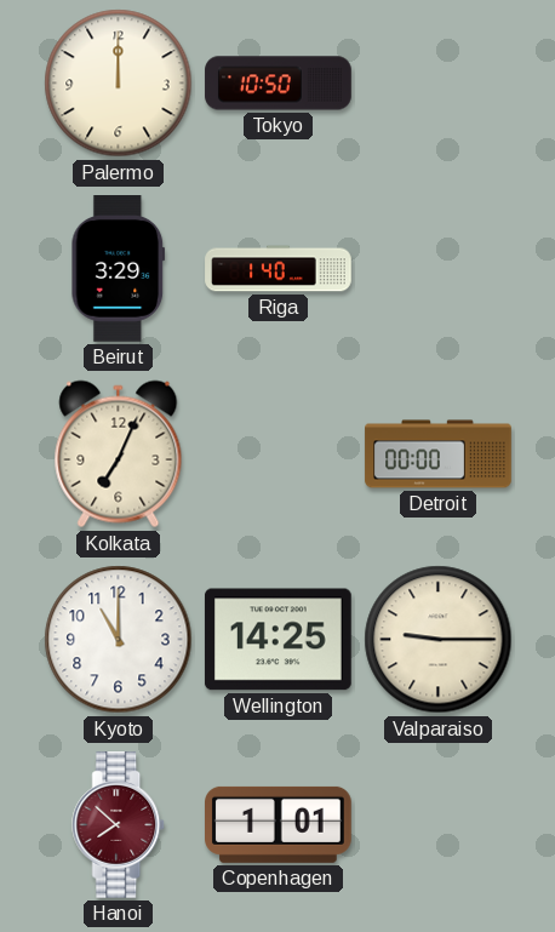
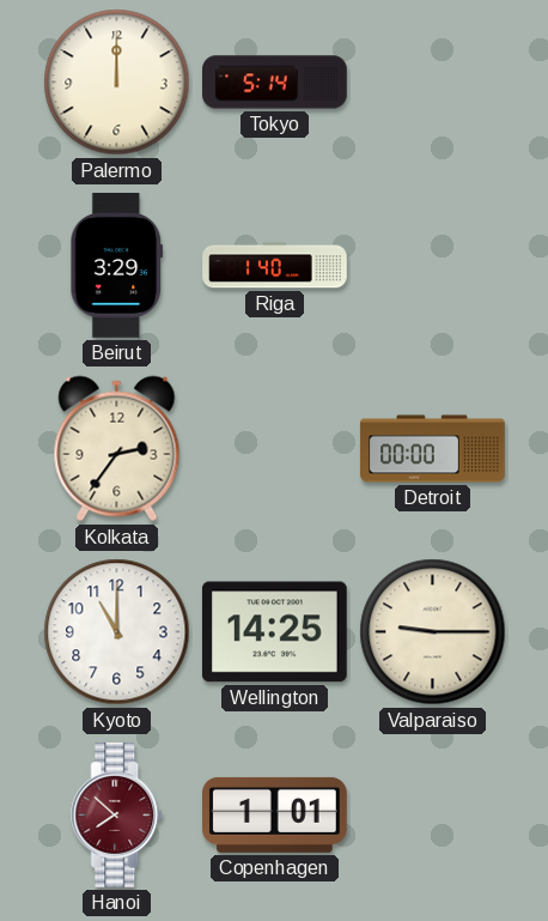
Tokyo: 10:50 -> 5:14
Kolkata: 7:04 -> 2:36
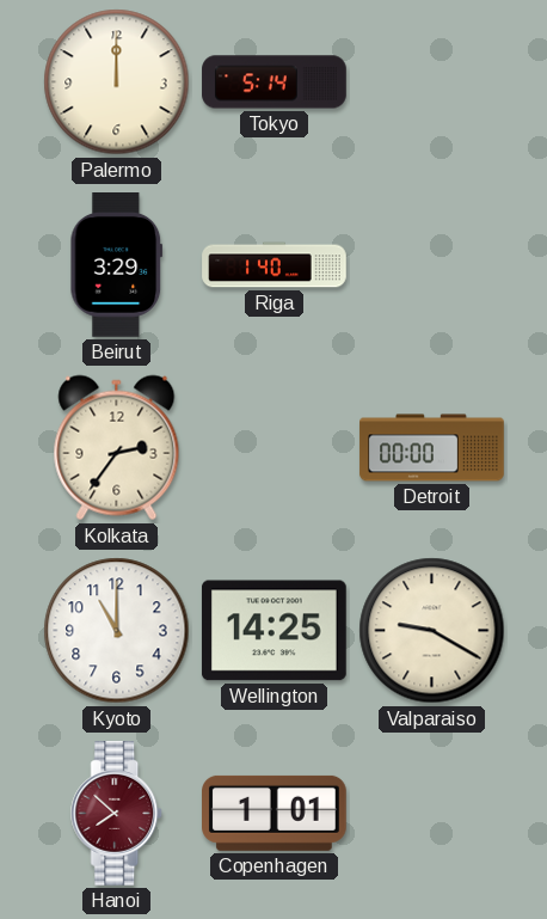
Valparaiso: 9:15 -> 9:20
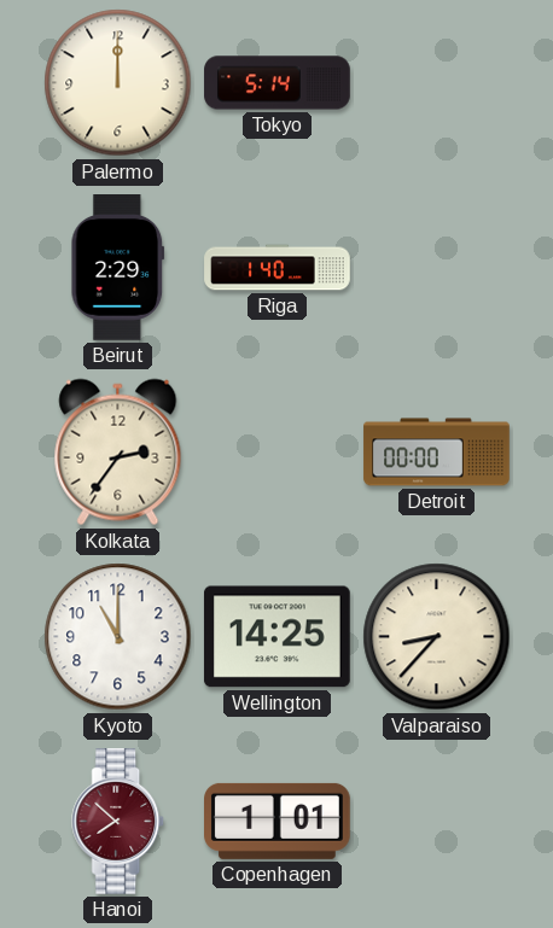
Beirut: 3:29 -> 2:29
Valparaiso: 9:20 -> 8:37
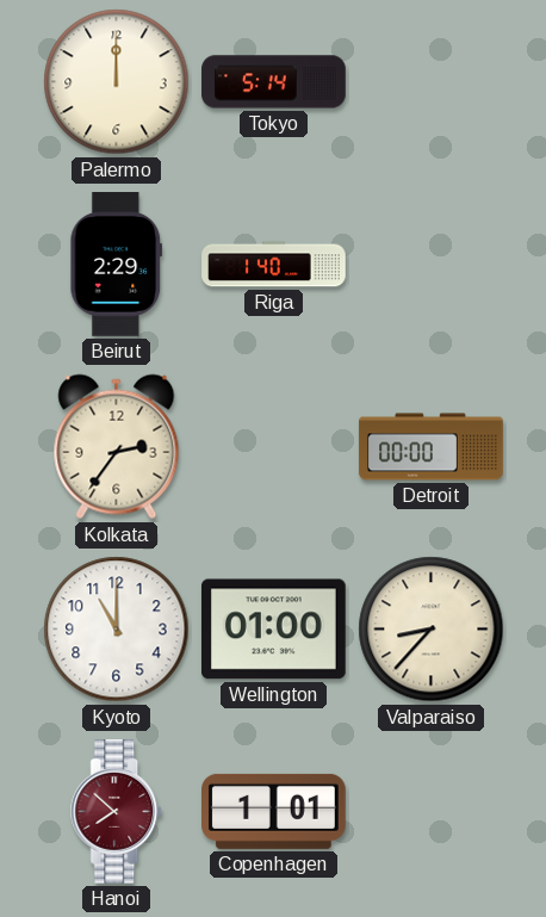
Wellington: 14:25 -> 01:00
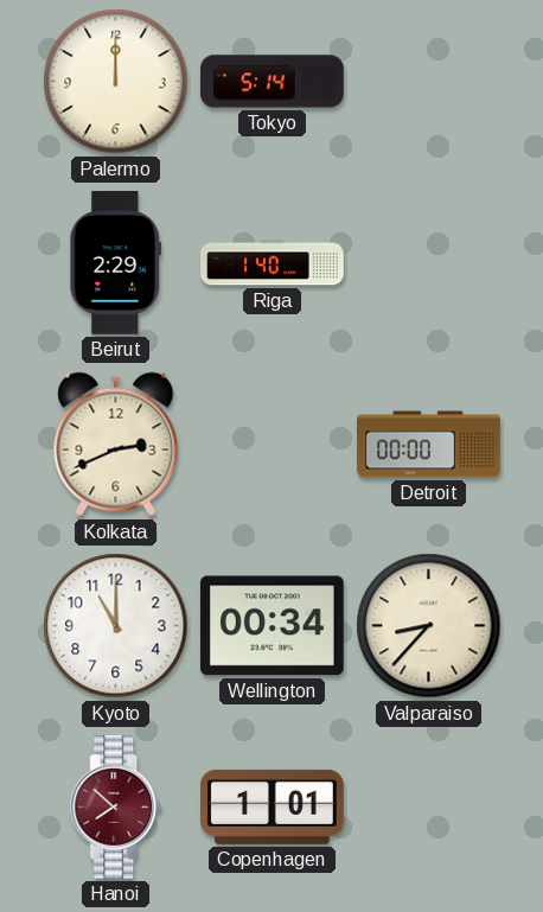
Kolkata: 2:36 -> 2:41
Wellington: 01:00 -> 00:34
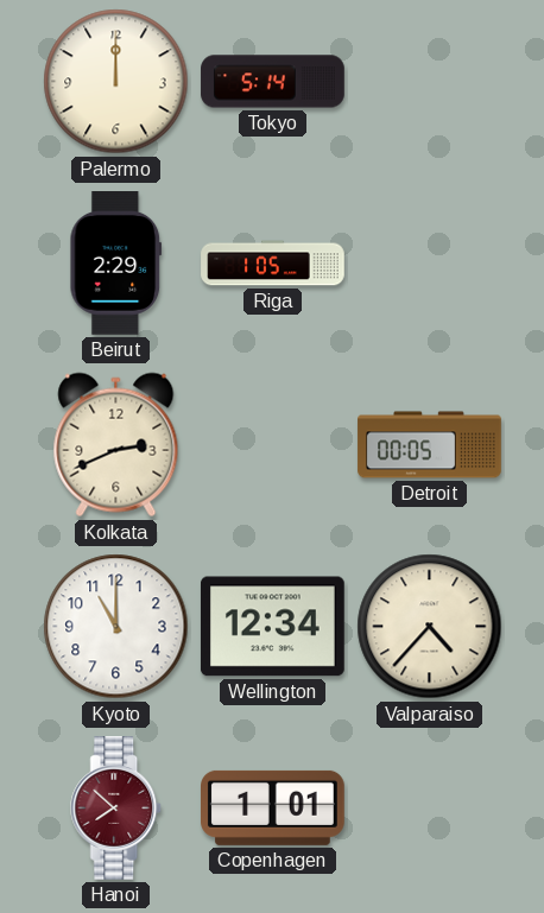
Riga: 1:40 -> 1:05
Detroit: 00:00 -> 00:05
Wellington: 00:34 -> 12:34
Valparaiso: 8:37 -> 4:37
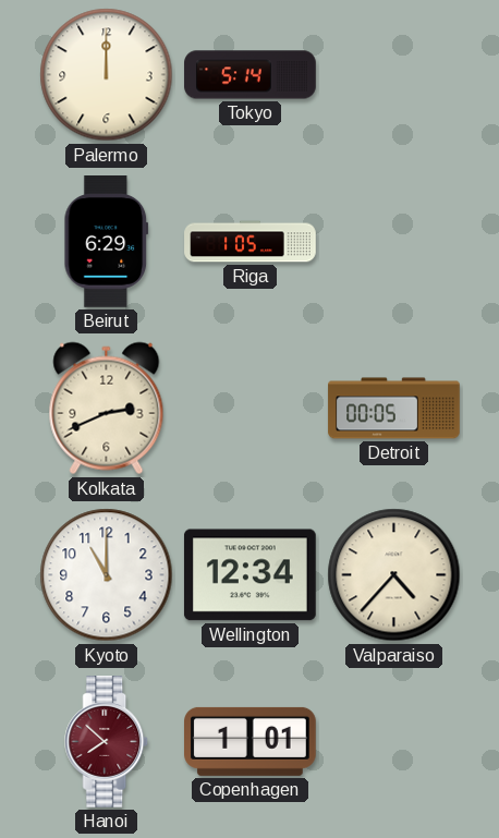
Beirut: 2:29 -> 6:29
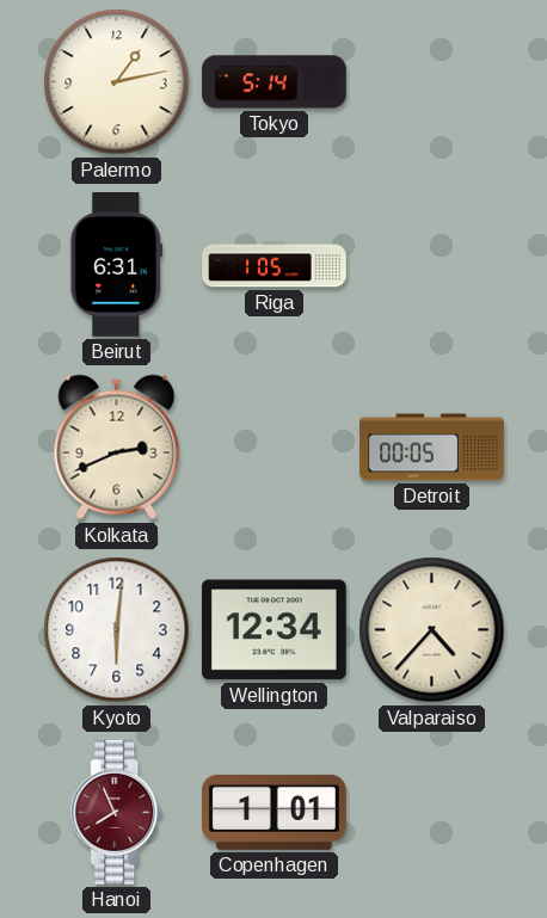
Palermo: 12:00 -> 1:13
Beirut: 6:29 -> 6:31
Kyoto: 11:00 -> 6:01
Hanoi: 7:52 -> 7:56
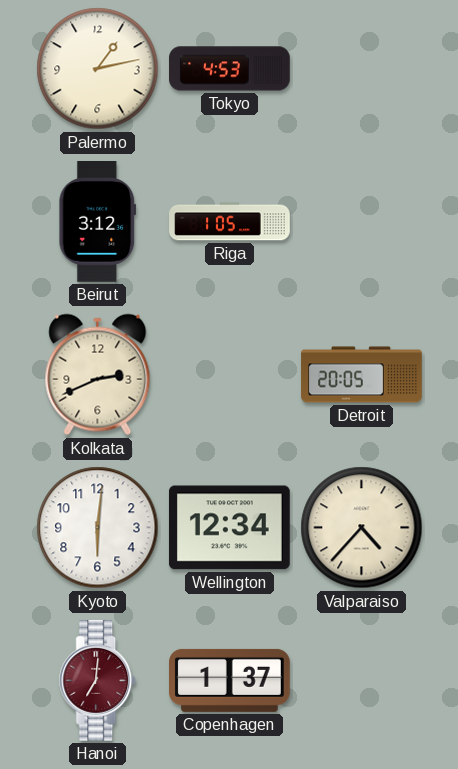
Tokyo: 5:14 -> 4:53
Beirut: 6:31 -> 3:12
Detroit: 00:05 -> 20:05
Hanoi: 7:56 -> 7:01
Copenhagen: 1:01 -> 1:37
